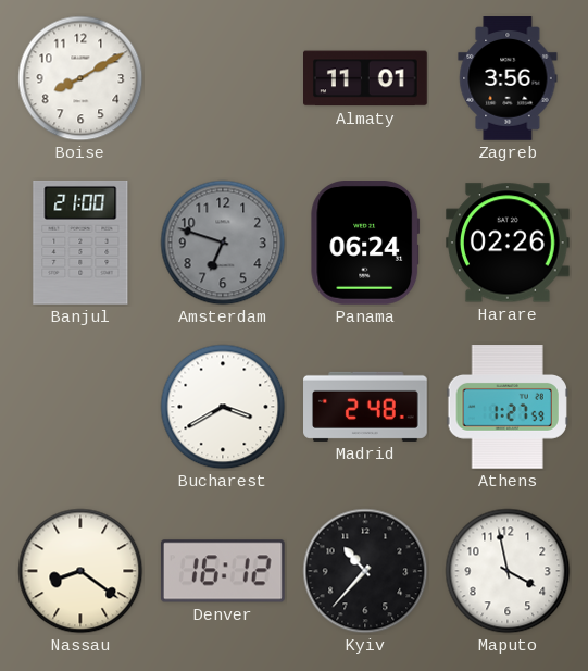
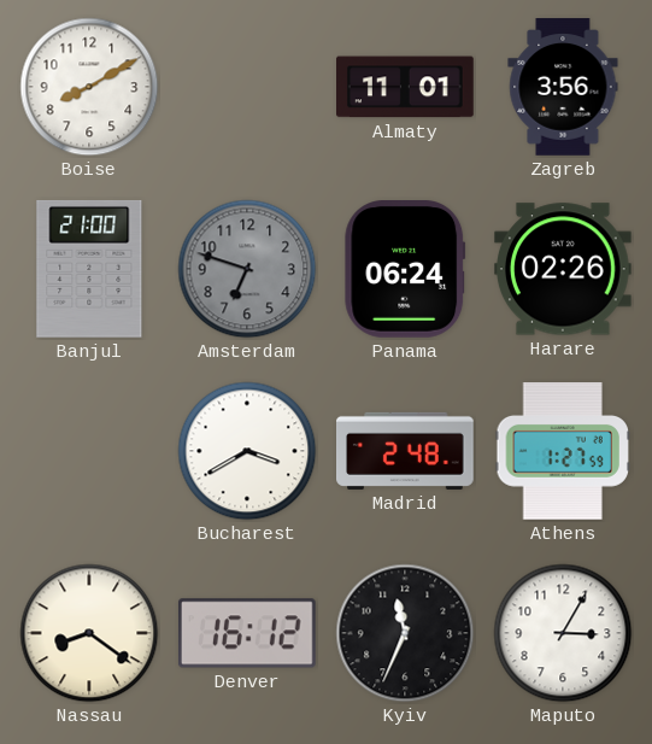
Kyiv: 10:37 -> 11:34
Maputo: 3:58 -> 3:05
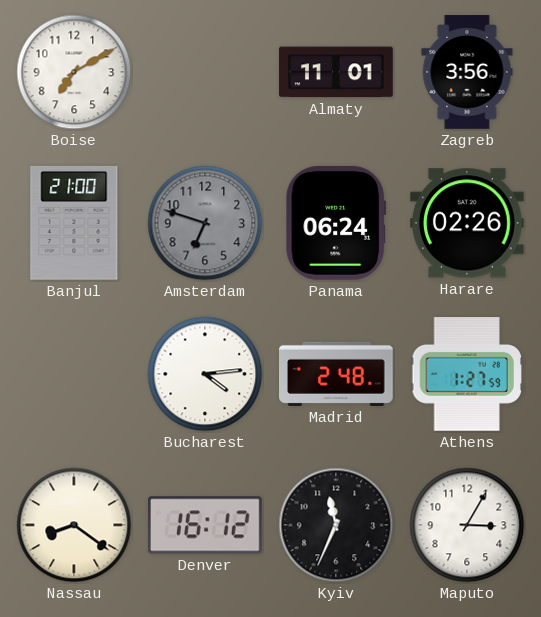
Boise: 8:10 -> 7:10
Bucharest: 3:40 -> 4:14
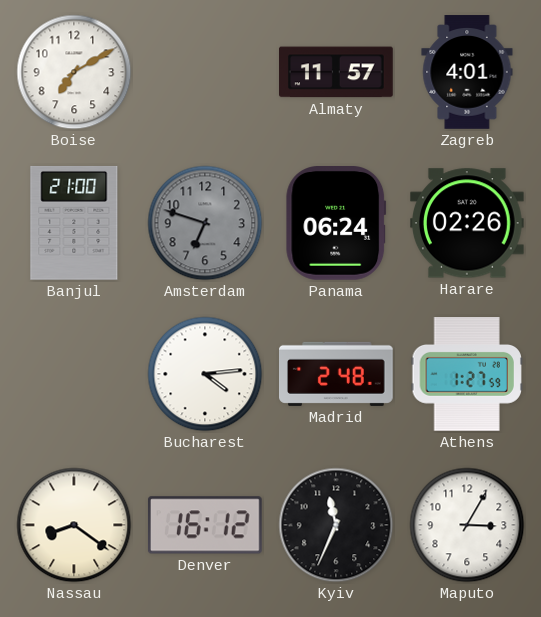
Almaty: 11:01 -> 11:57
Zagreb: 3:56 -> 4:01
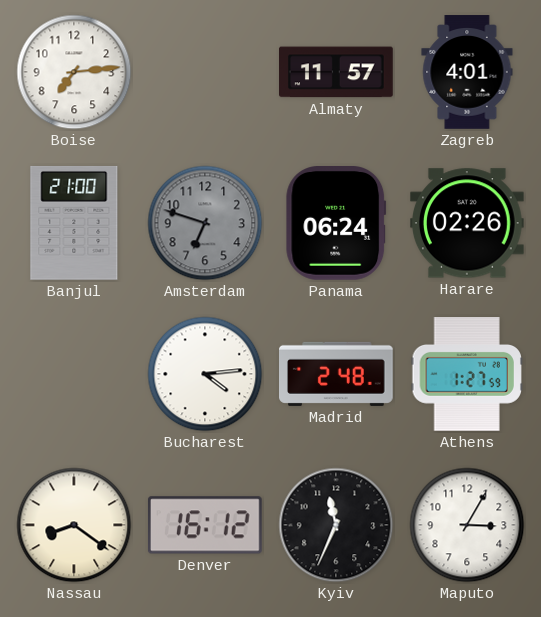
Boise: 7:10 -> 7:14
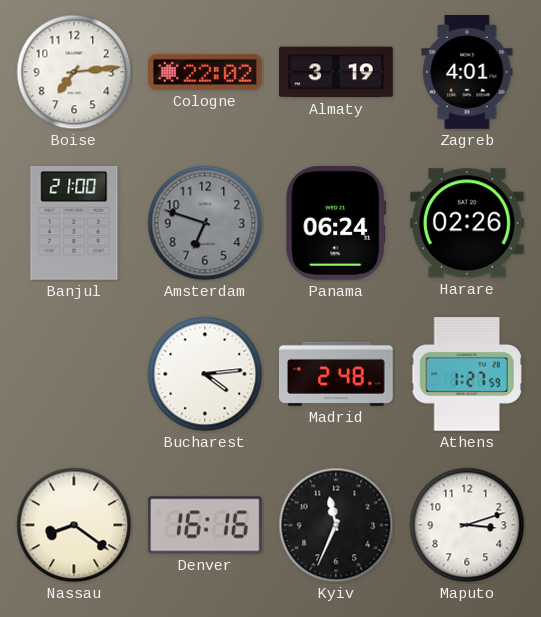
Cologne: none -> 22:02
Almaty: 11:57 -> 3:19
Denver: 16:12 -> 16:16
Maputo: 3:05 -> 3:12
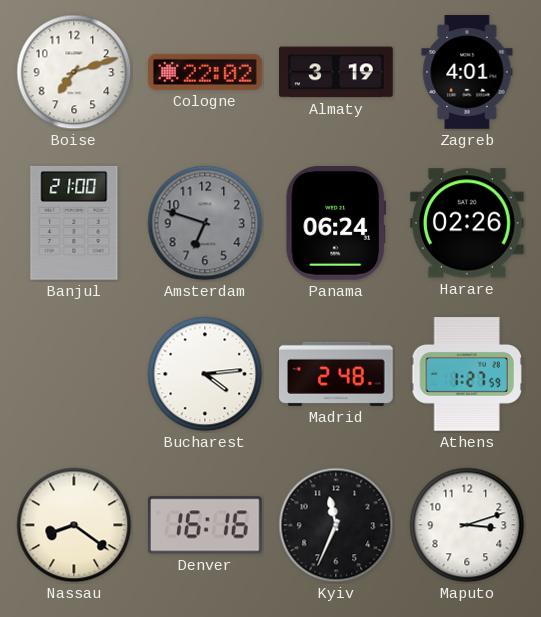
Boise: 7:14 -> 7:12
